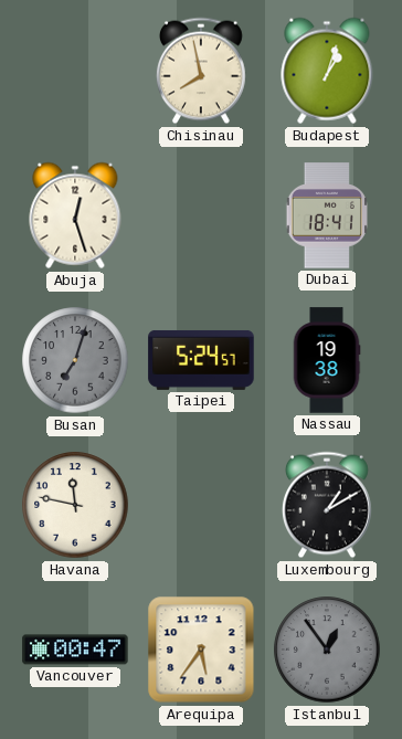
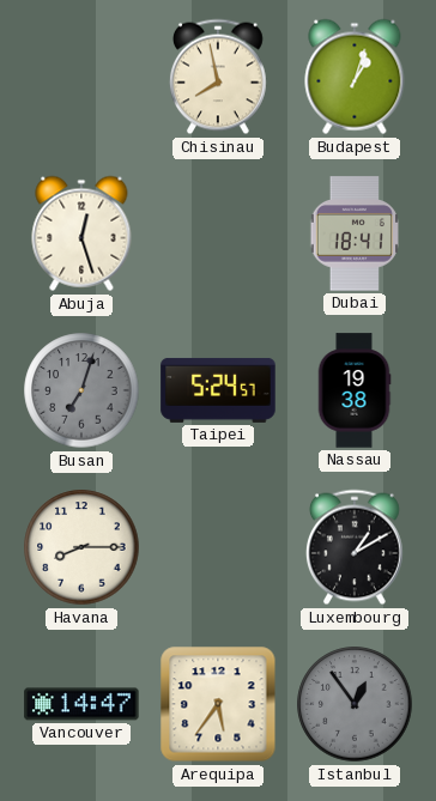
Havana: 11:47 -> 8:15
Vancouver: 00:47 -> 14:47
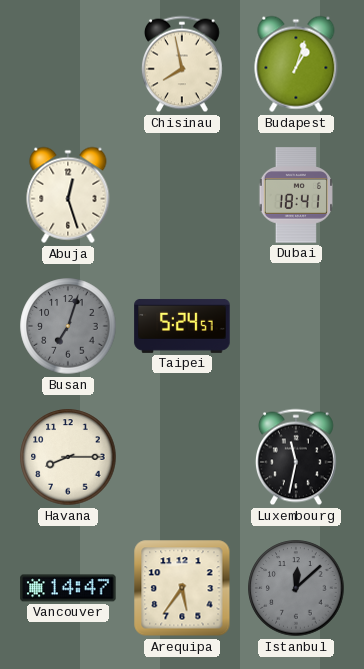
Nassau: 19:38 -> none
Luxembourg: 1:10 -> 11:32
Istanbul: 12:54 -> 12:08
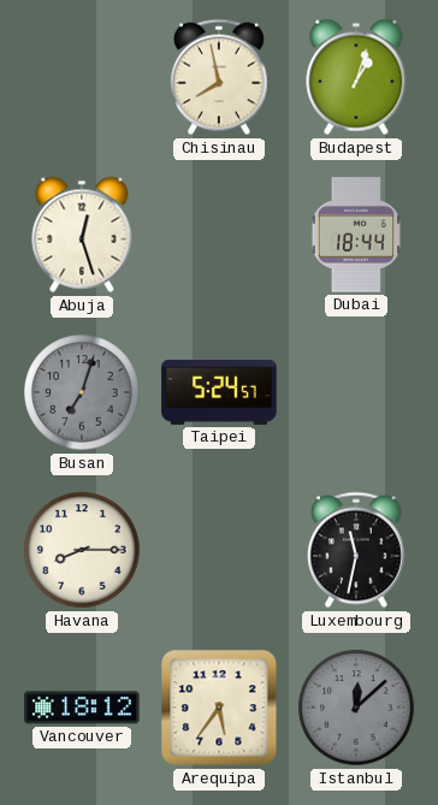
Dubai: 18:41 -> 18:44
Vancouver: 14:47 -> 18:12
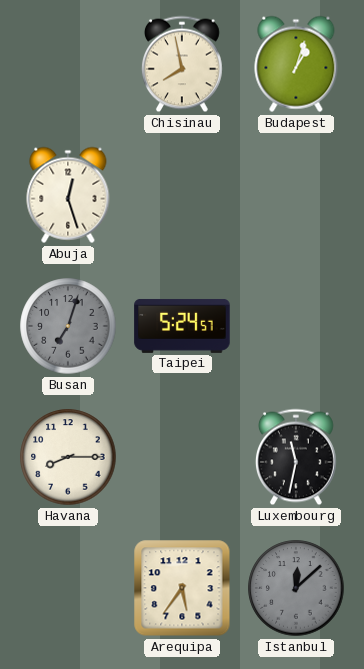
Dubai: 18:44 -> none
Vancouver: 18:12 -> none
